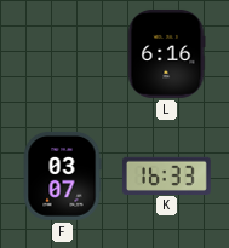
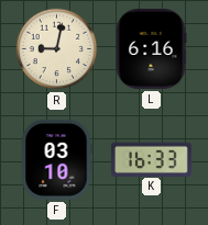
R: none -> 9:02
F: 03:07 -> 03:10
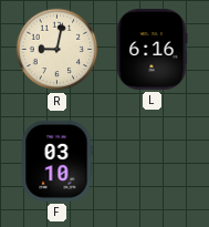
K: 16:33 -> none
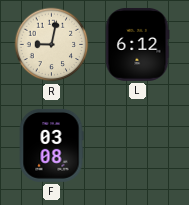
L: 6:16 -> 6:12
F: 03:10 -> 03:08
